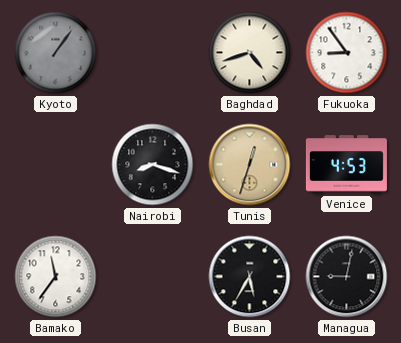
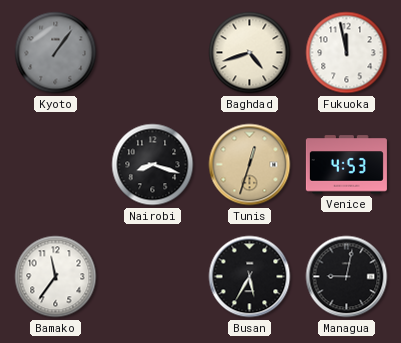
Fukuoka: 8:54 -> 11:58
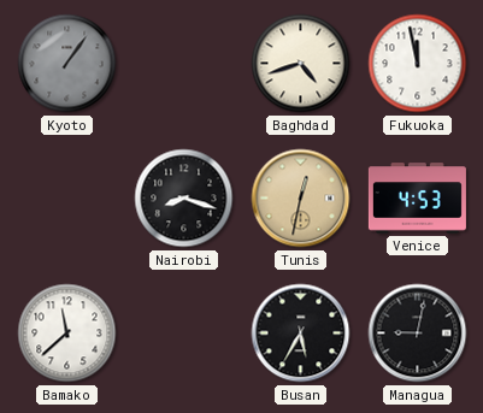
Tunis: 12:33 -> 12:32
Bamako: 11:36 -> 11:38
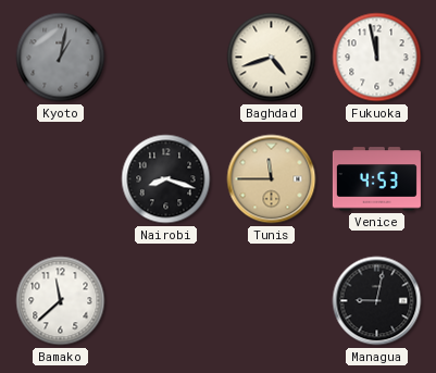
Kyoto: 1:06 -> 1:02
Tunis: 12:32 -> 11:45
Busan: 5:35 -> none
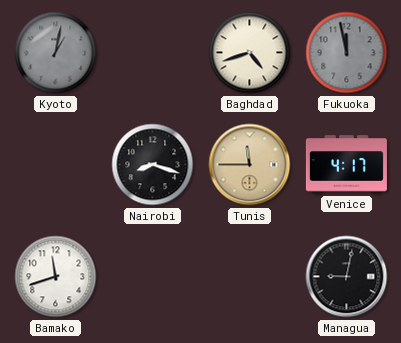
Fukuoka dial: white -> grey
Venice: 4:53 -> 4:17
Bamako: 11:38 -> 11:42
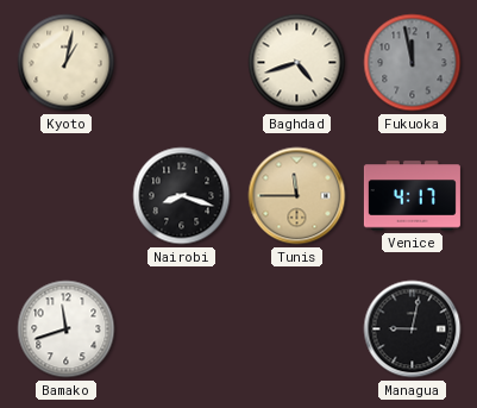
Kyoto dial: grey -> cream
